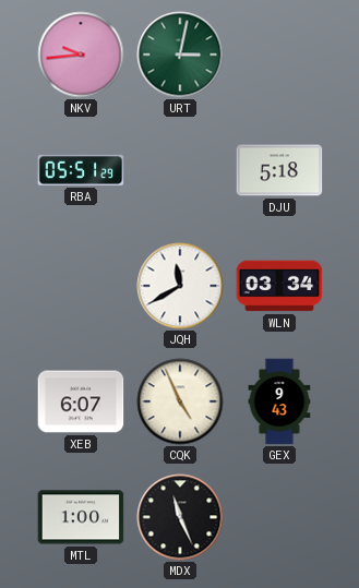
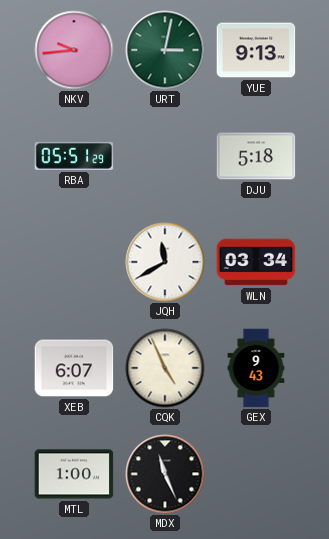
YUE: none -> 9:13
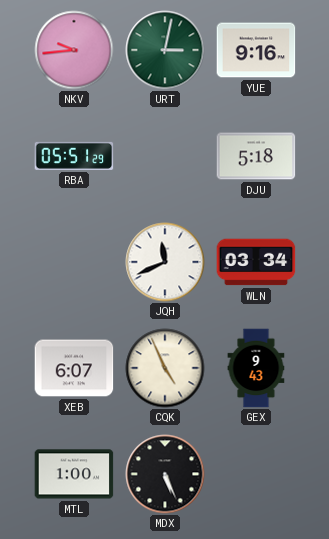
YUE: 9:13 -> 9:16
JQH: 11:40 -> 11:41
MDX: 11:26 -> 5:26
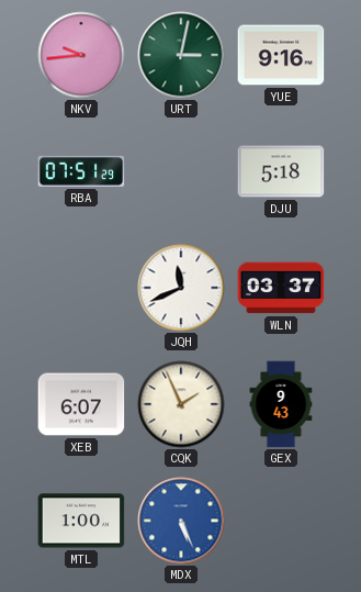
RBA: 05:51 -> 07:51
WLN: 03:34 -> 03:37
CQK: 4:56 -> 1:56
MDX dial: black -> blue
